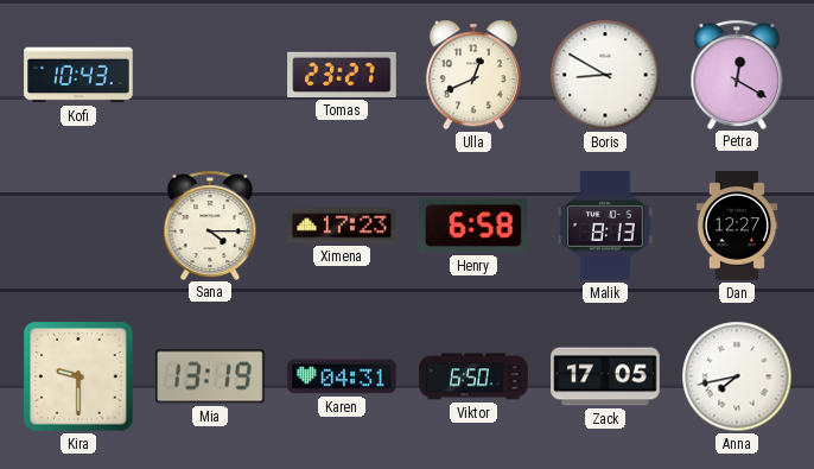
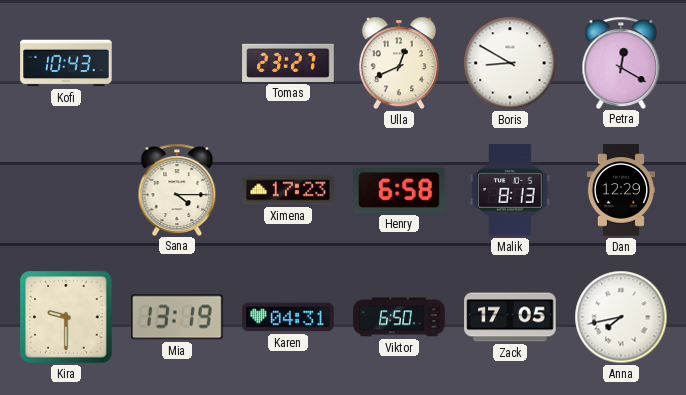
Dan: 12:27 -> 12:29
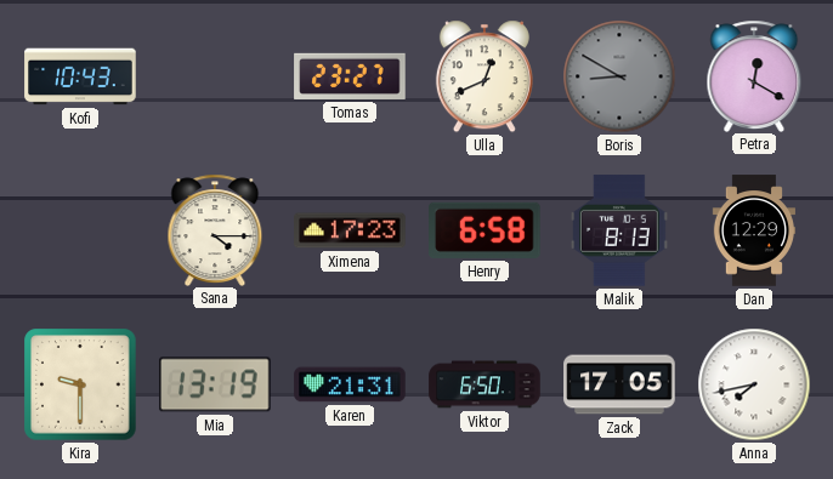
Boris dial: white -> grey
Karen: 04:31 -> 21:31
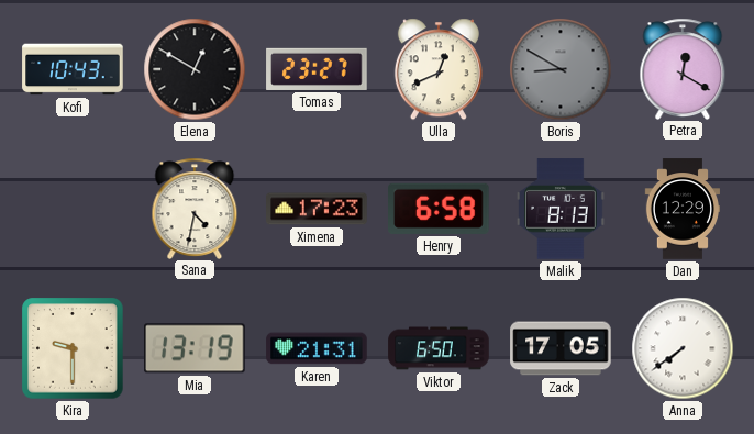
Elena: none -> 12:50
Sana: 4:15 -> 4:32
Anna: 7:43 -> 7:39
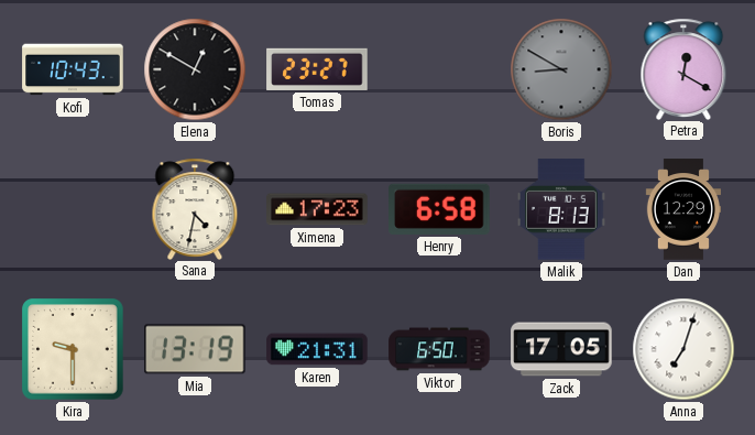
Ulla: 12:41 -> none
Anna: 7:39 -> 7:03
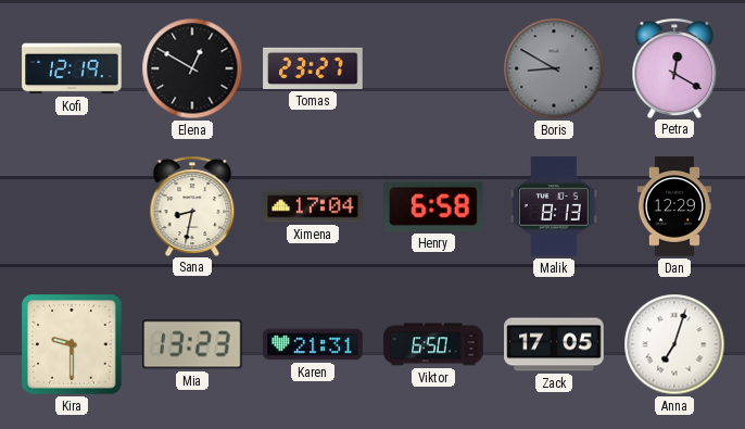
Kofi: 10:43 -> 12:19
Sana: 4:32 -> 8:32
Ximena: 17:23 -> 17:04
Mia: 13:19 -> 13:23
